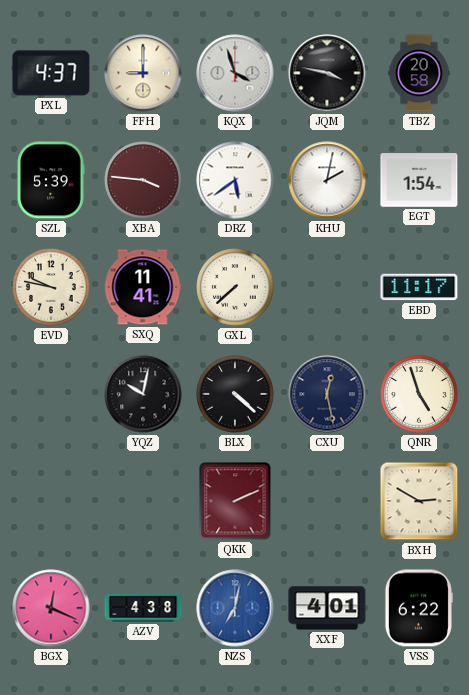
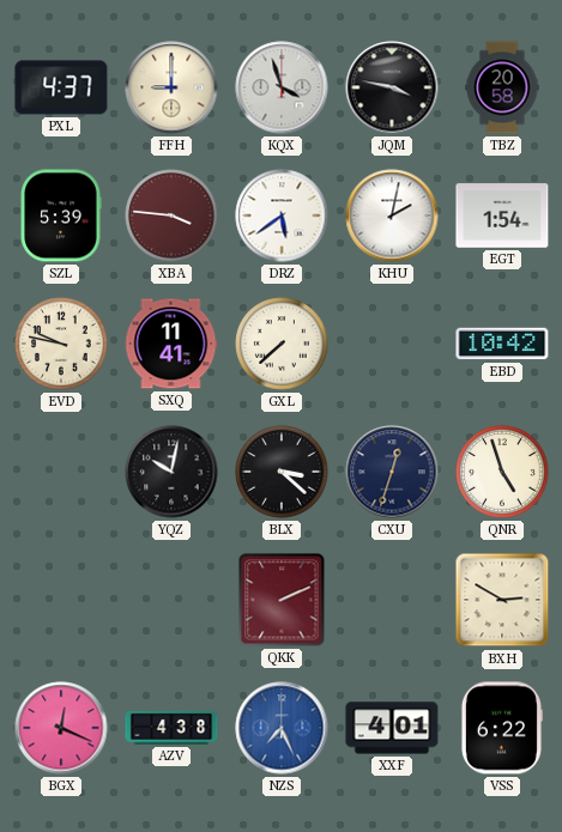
EBD: 11:17 -> 10:42
BLX: 4:22 -> 3:22
CXU: 12:28 -> 12:33
NZS: 7:02 -> 7:26
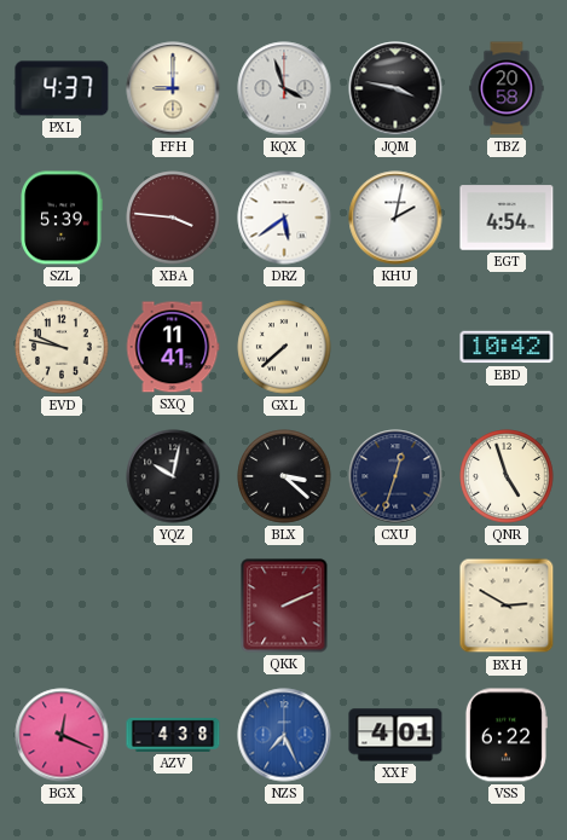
EGT: 1:54 -> 4:54
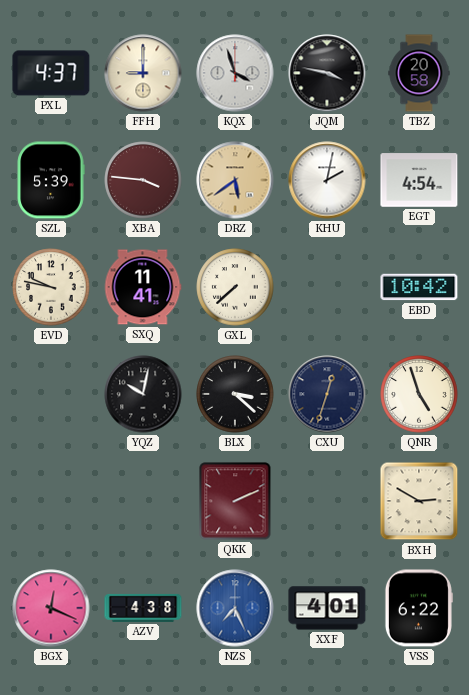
DRZ dial: white -> champagne
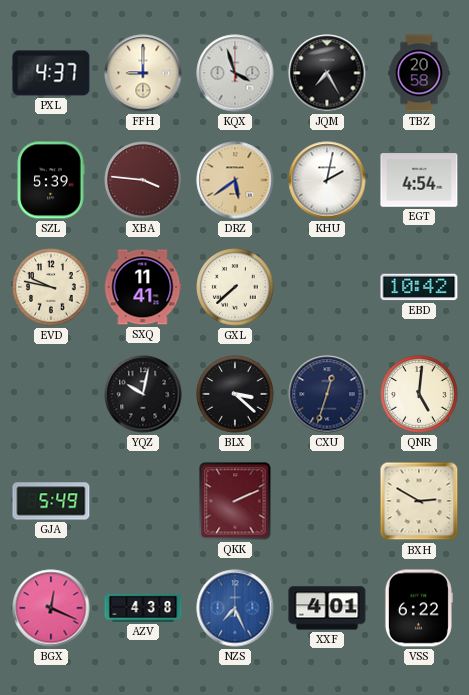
JQM: 3:47 -> 7:25
QNR: 4:57 -> 5:01
GJA: none -> 5:49
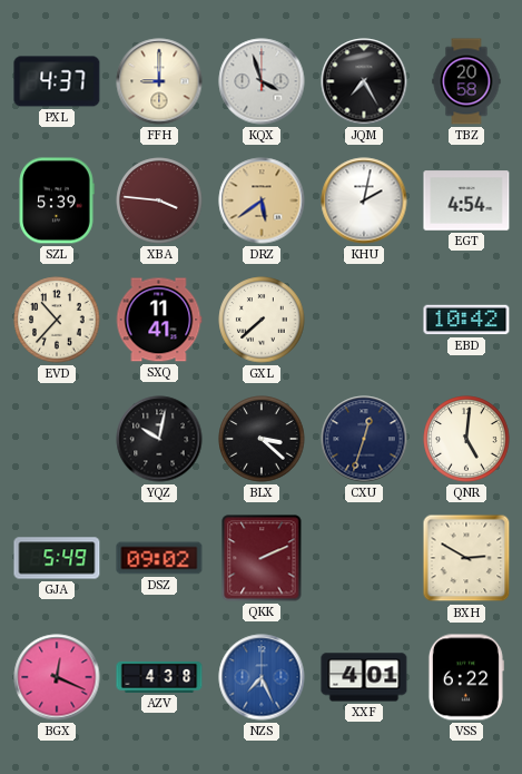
EVD: 9:47 -> 10:37
DSZ: none -> 09:02
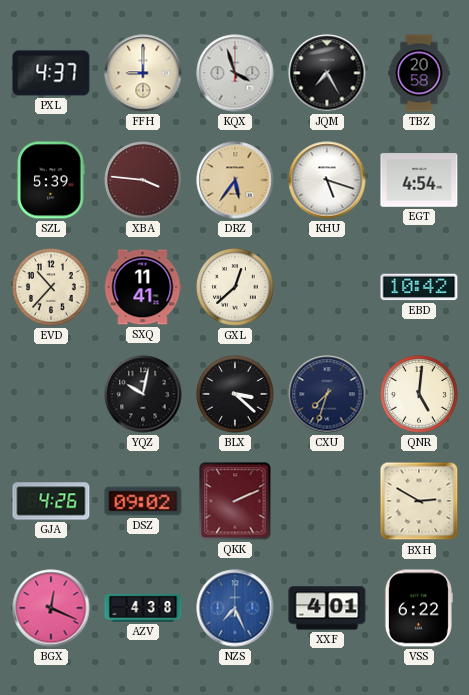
DRZ: 5:39 -> 5:36
KHU: 2:02 -> 5:18
GXL: 7:38 -> 12:38
CXU: 12:33 -> 7:33
GJA: 5:49 -> 4:26
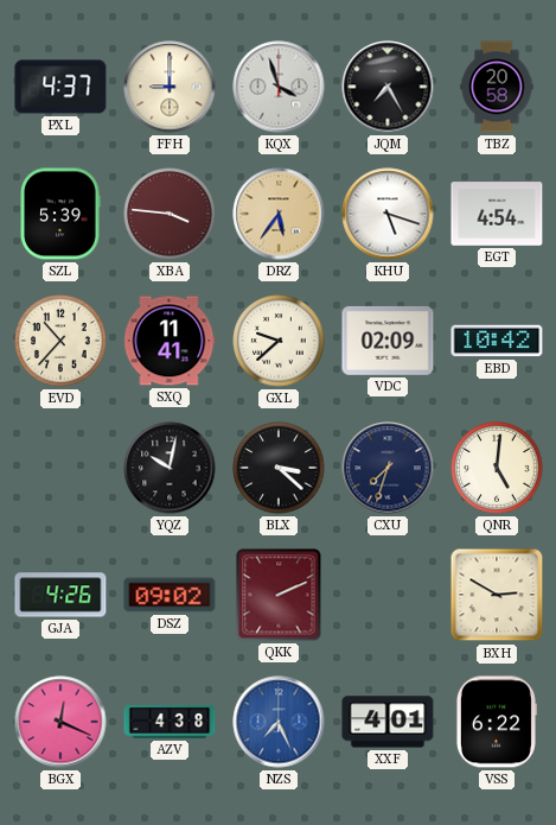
GXL: 12:38 -> 9:38
VDC: none -> 02:09
